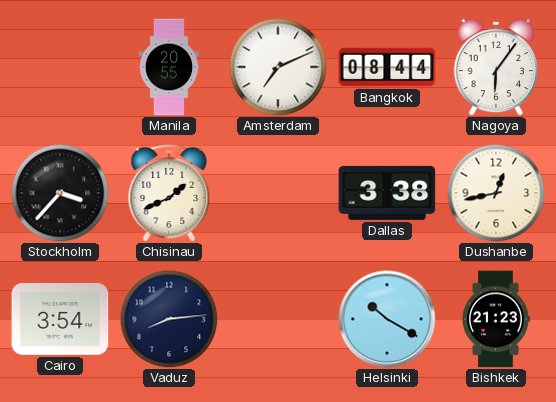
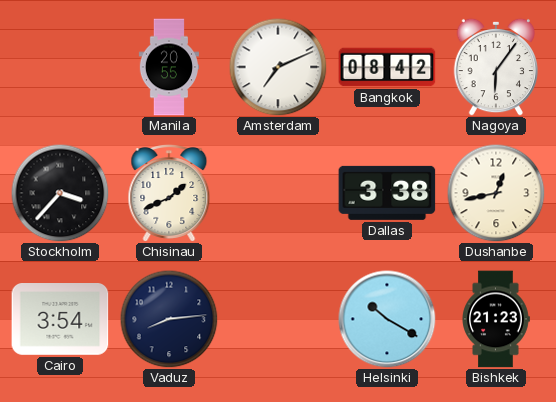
Bangkok: 08:44 -> 08:42
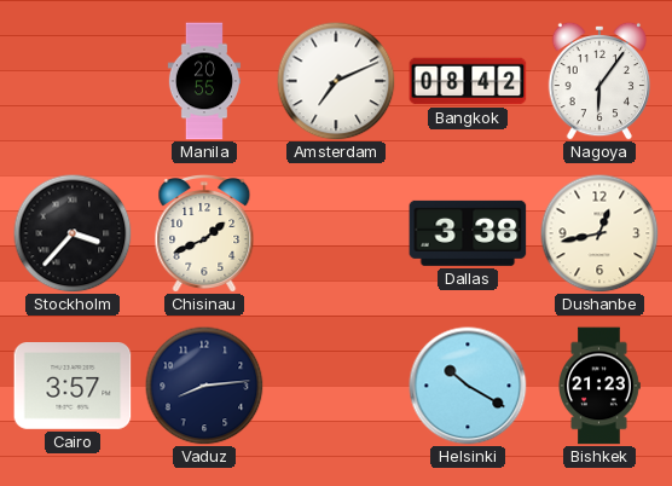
Cairo: 3:54 -> 3:57
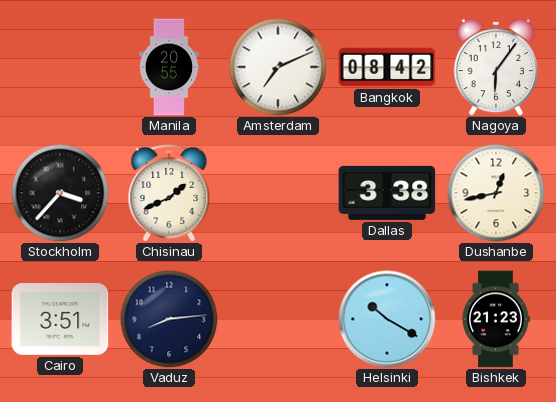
Cairo: 3:57 -> 3:51
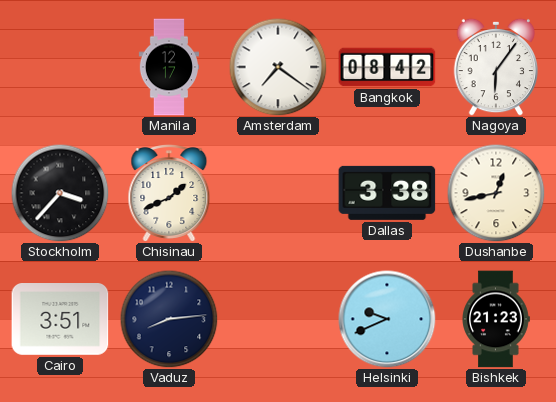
Manila: 20:55 -> 12:17
Amsterdam: 7:11 -> 7:21
Helsinki: 10:20 -> 9:41
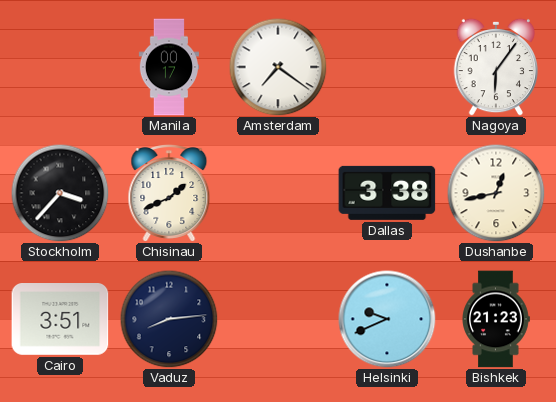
Manila: 12:17 -> 00:17
Bangkok: 08:42 -> none
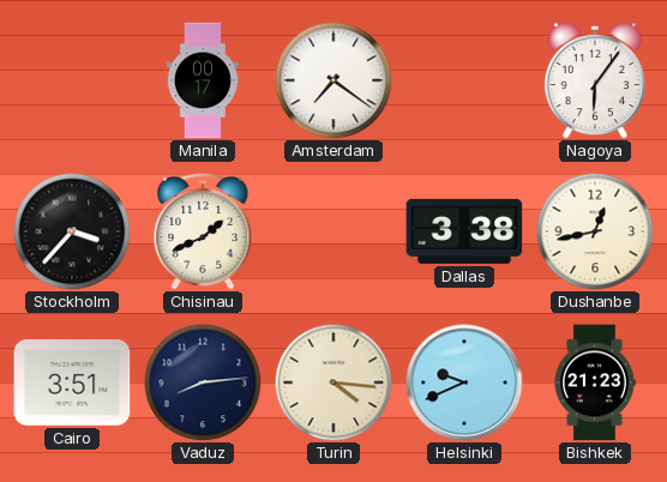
Turin: none -> 4:16
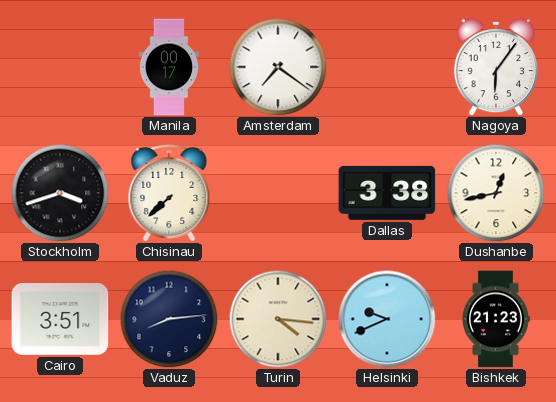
Stockholm: 3:37 -> 3:42
Chisinau: 1:41 -> 7:38
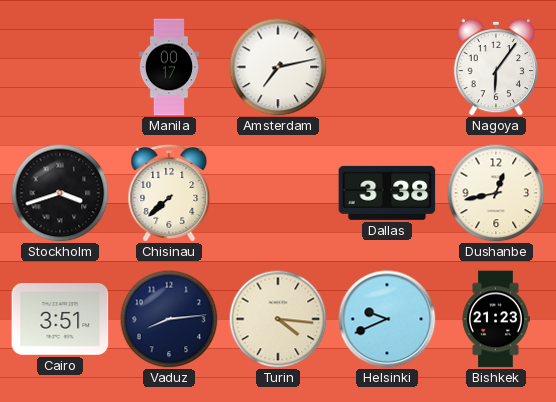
Amsterdam: 7:21 -> 7:13
